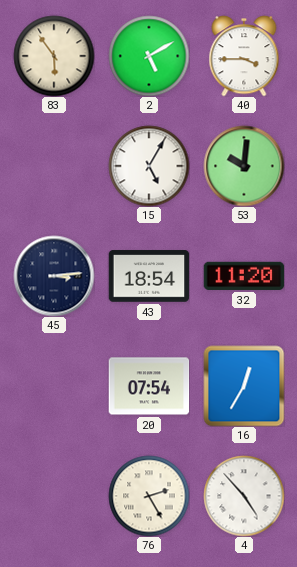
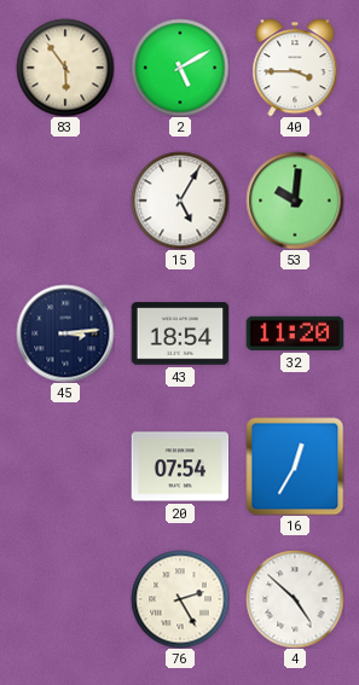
4: 4:53 -> 4:52
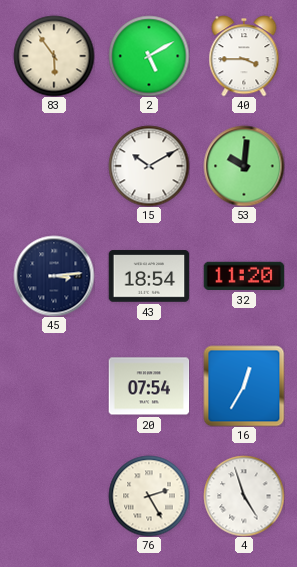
15: 5:05 -> 10:10
4: 4:52 -> 4:57
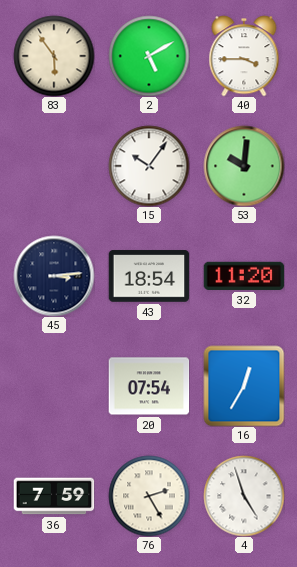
15: 10:10 -> 10:06
36: none -> 7:59
